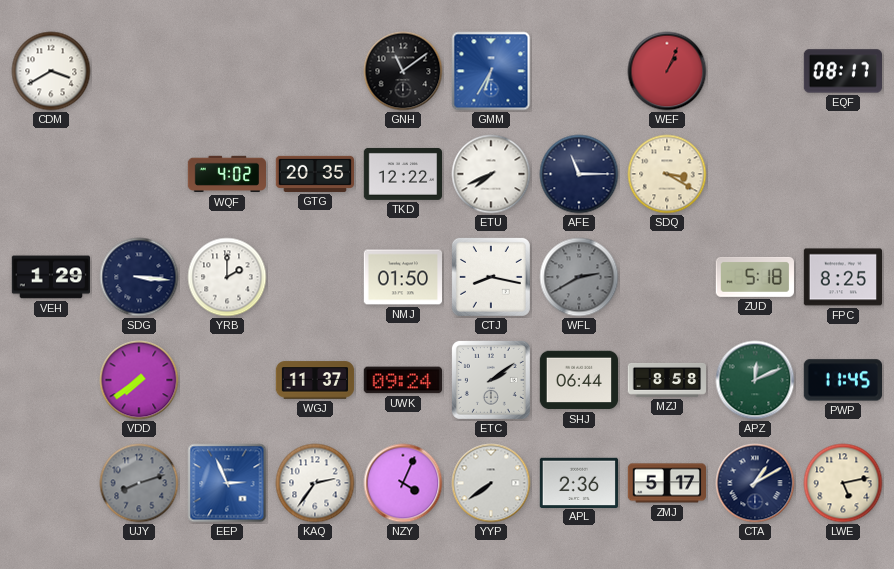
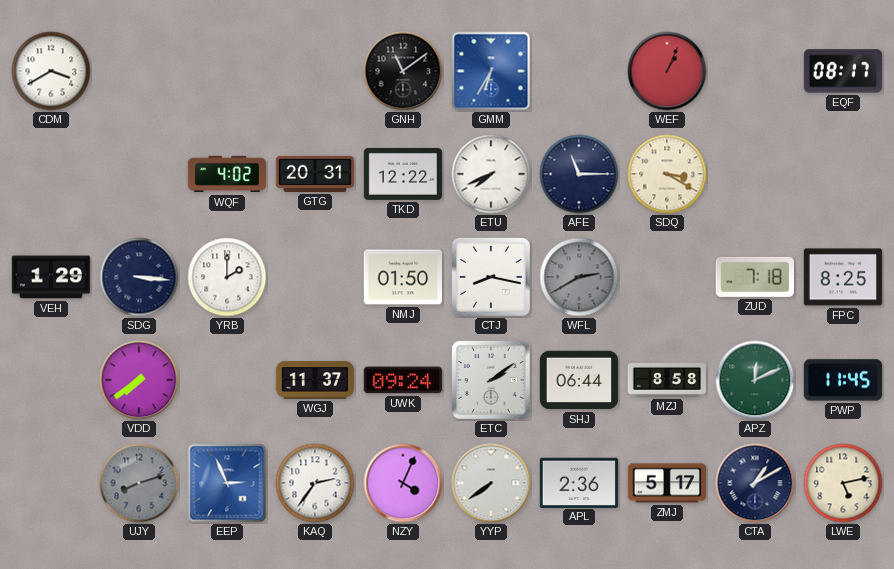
GTG: 20:35 -> 20:31
ZUD: 5:18 -> 7:18
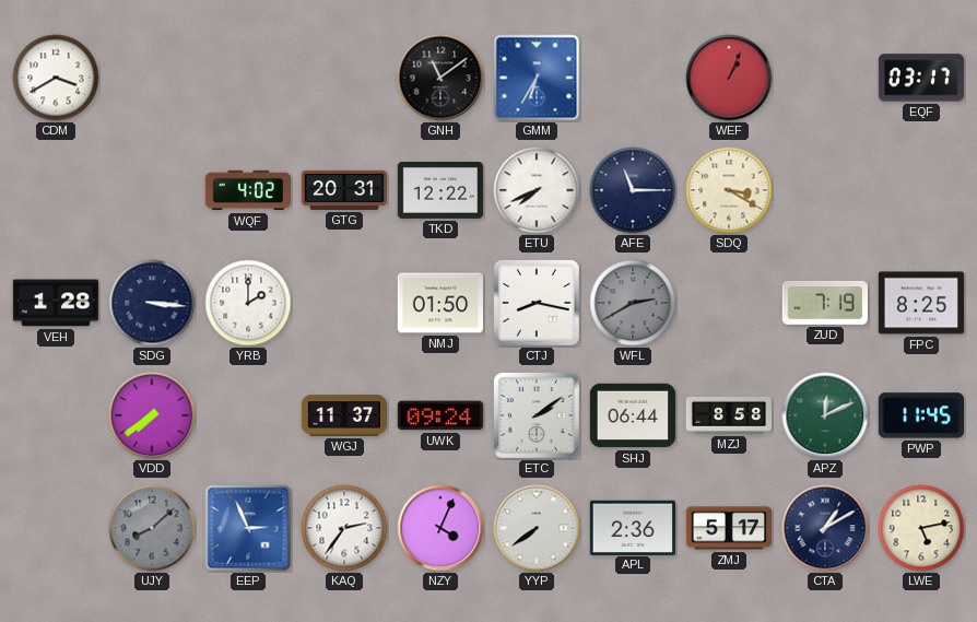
EQF: 08:17 -> 03:17
VEH: 1:29 -> 1:28
ZUD: 7:18 -> 7:19
UJY: 8:12 -> 8:08
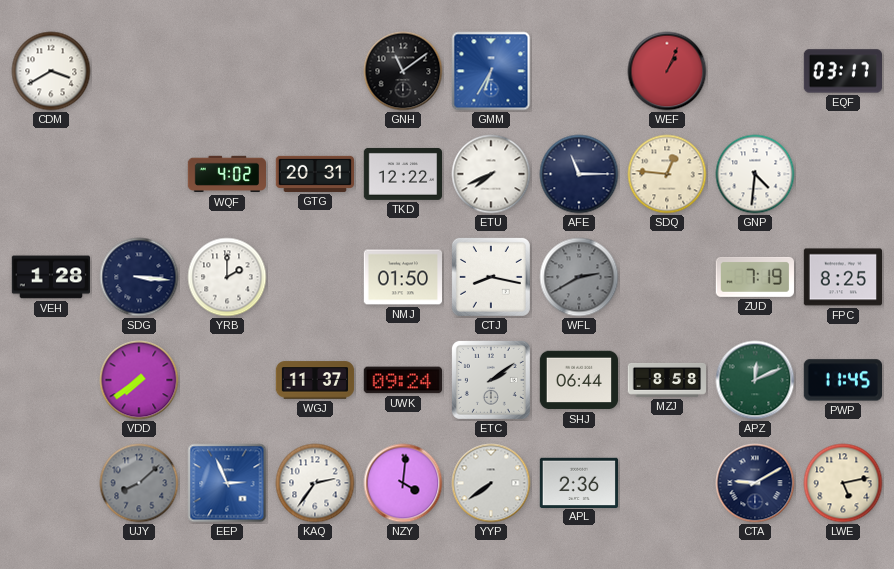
SDQ: 3:20 -> 12:46
GNP: none -> 4:31
NZY: 4:04 -> 4:01
ZMJ: 5:17 -> none
CTA: 1:10 -> 9:10
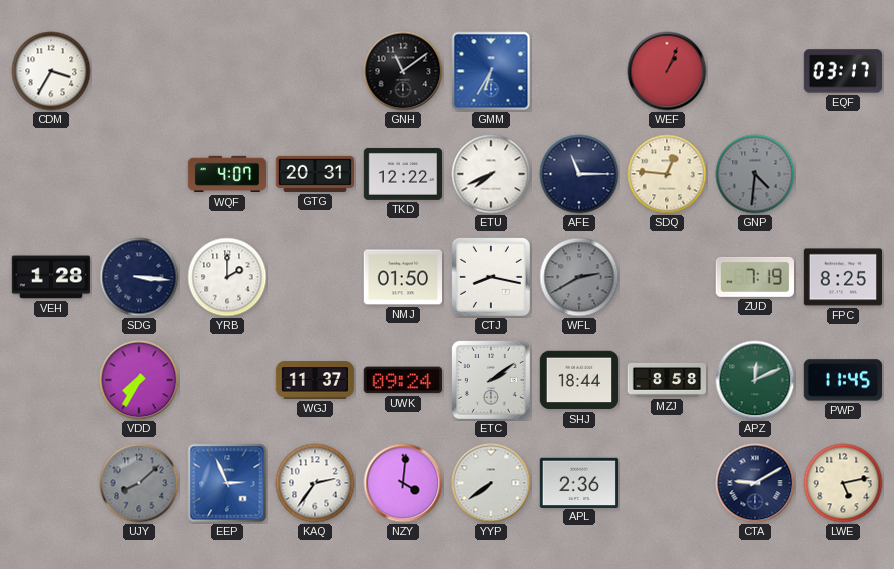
CDM: 3:40 -> 3:35
WQF: 4:02 -> 4:07
GNP dial: white -> grey
VDD: 7:39 -> 7:35
SHJ: 06:44 -> 18:44
